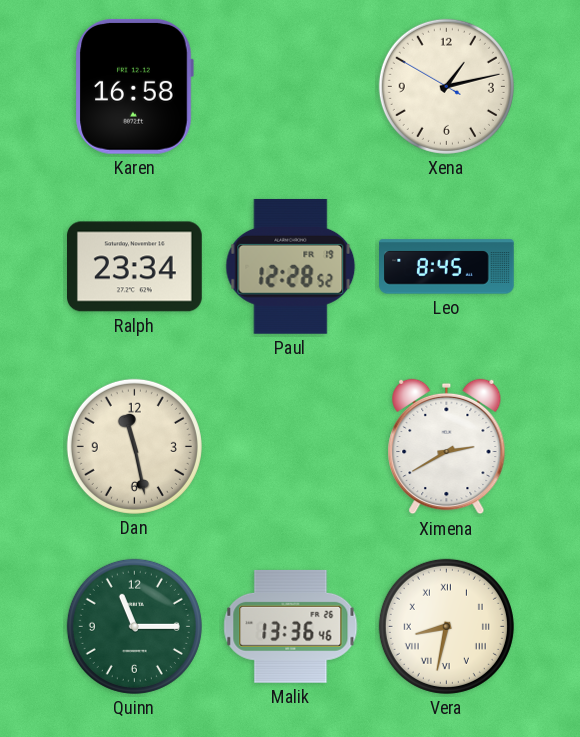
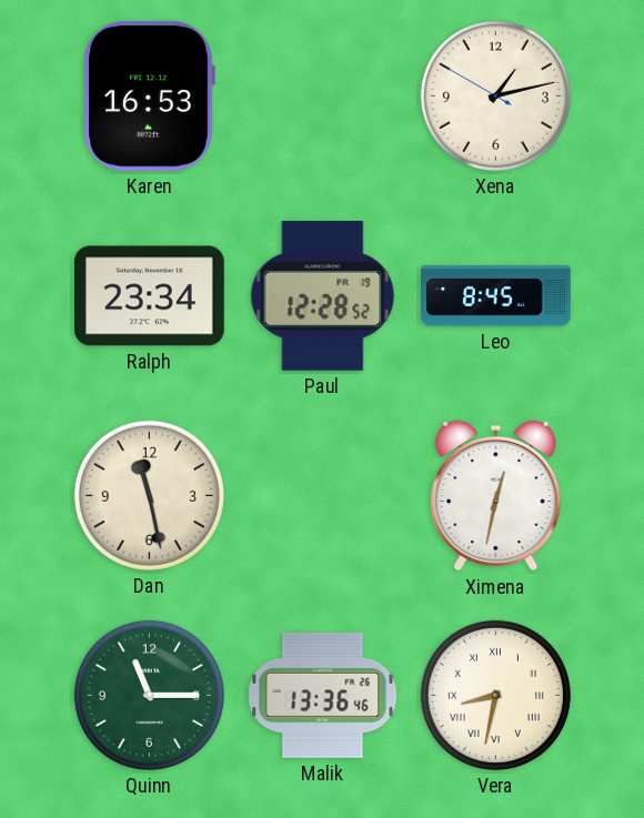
Karen: 16:58 -> 16:53
Ximena: 2:40 -> 12:32
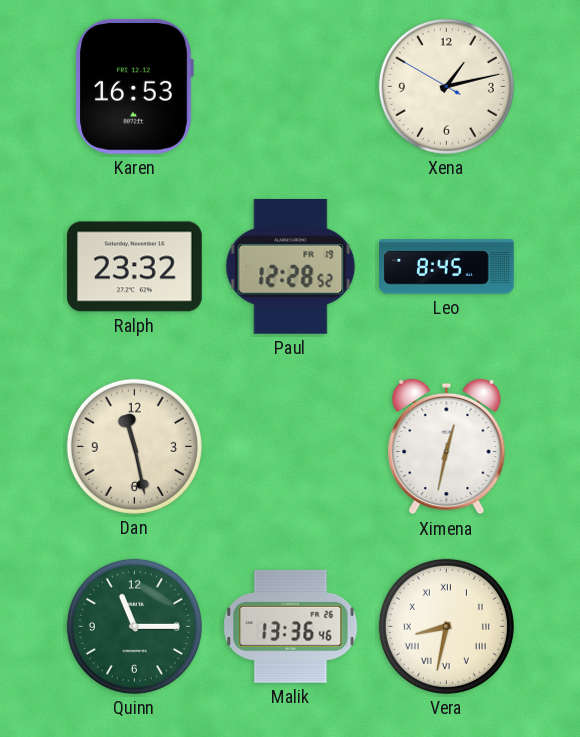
Ralph: 23:34 -> 23:32
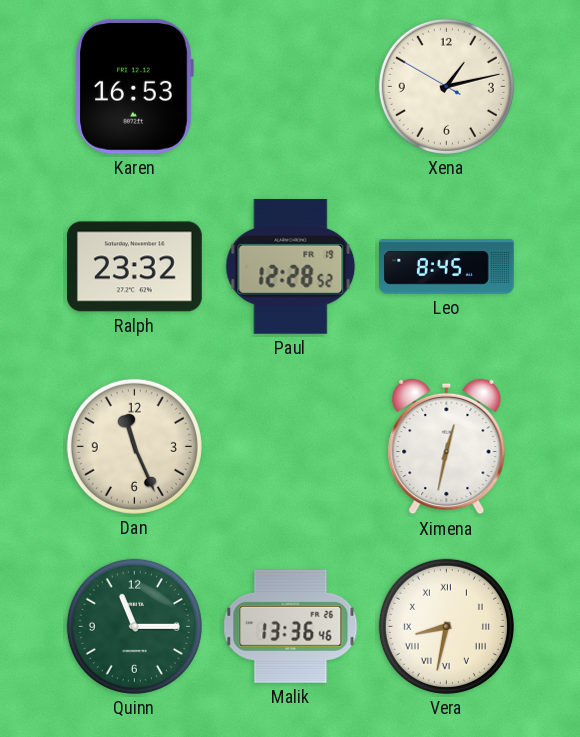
Dan: 11:28 -> 11:26
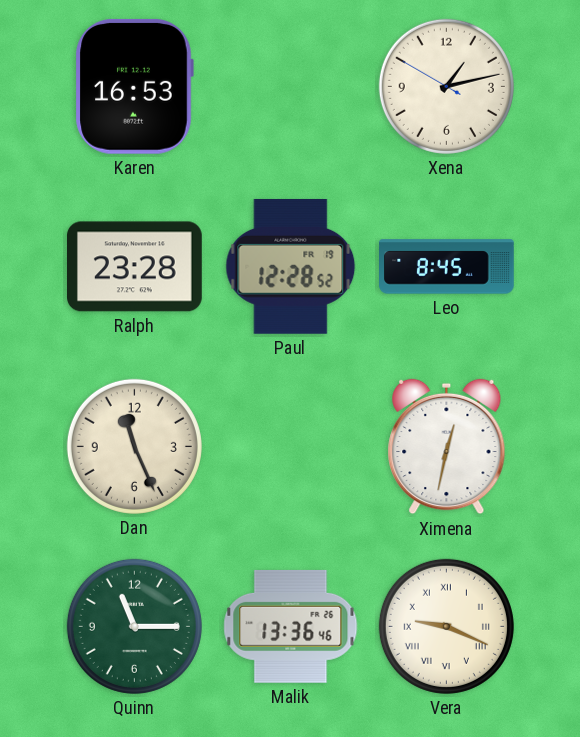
Ralph: 23:32 -> 23:28
Vera: 8:32 -> 9:19
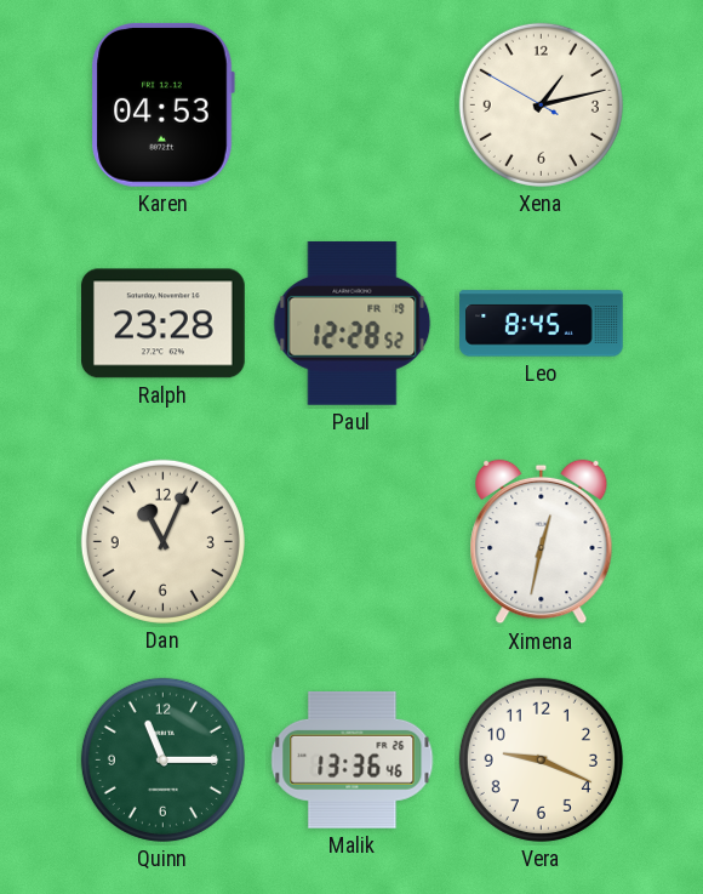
Karen: 16:53 -> 04:53
Dan: 11:26 -> 11:04
Vera numerals: Roman -> Arabic
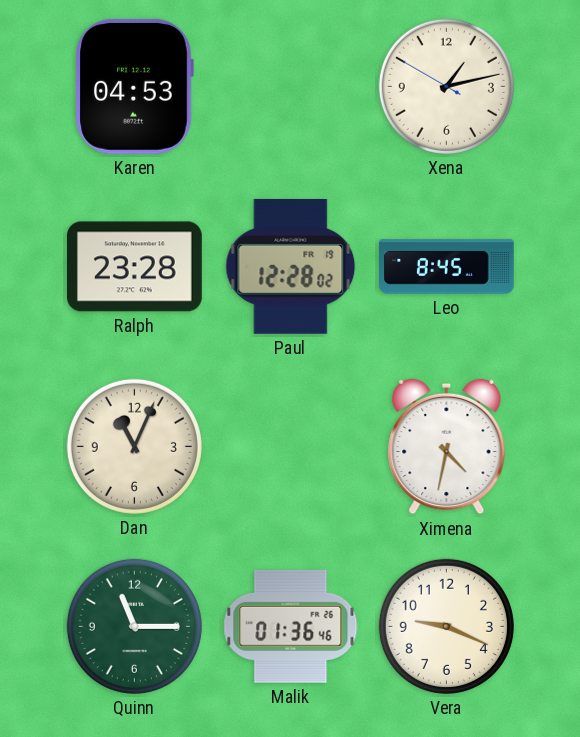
Paul: 12:28:52 -> 12:28:02
Ximena: 12:32 -> 4:32
Malik: 13:36 -> 01:36
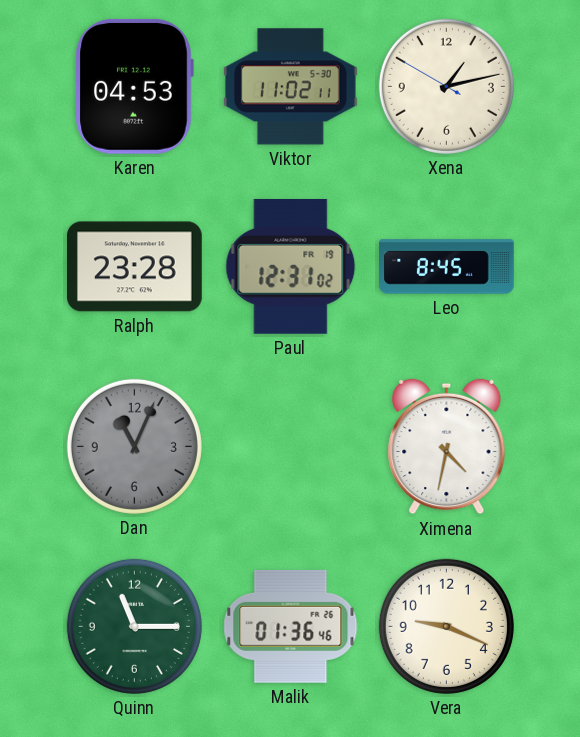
Viktor: none -> 11:02
Paul: 12:28 -> 12:31
Dan dial: cream -> grey
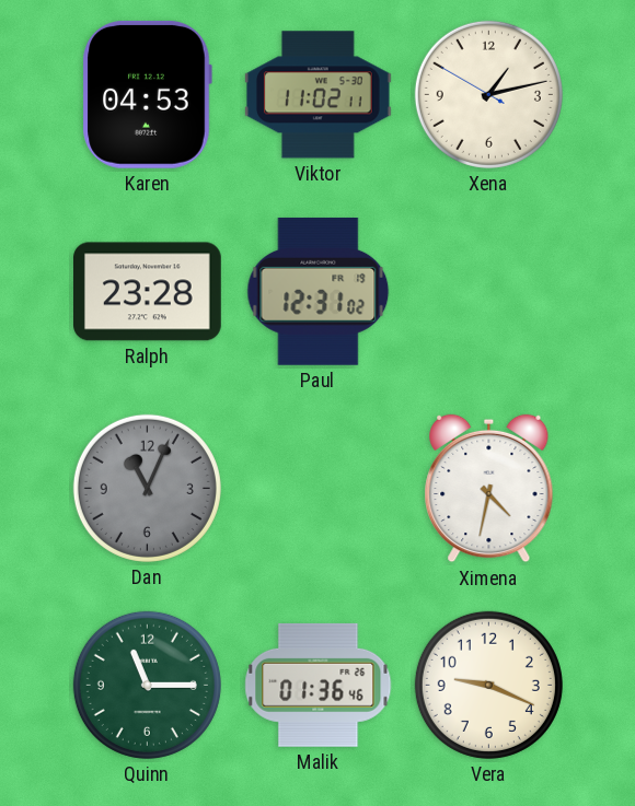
Leo: 8:45 -> none
